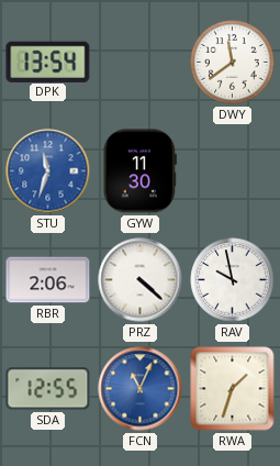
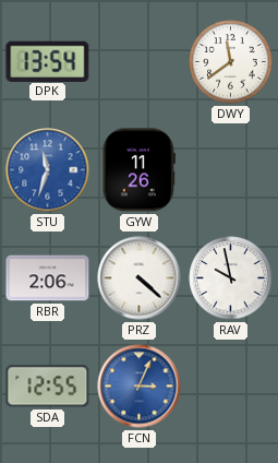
GYW: 11:30 -> 11:26
FCN: 11:04 -> 3:04
RWA: 1:33 -> none
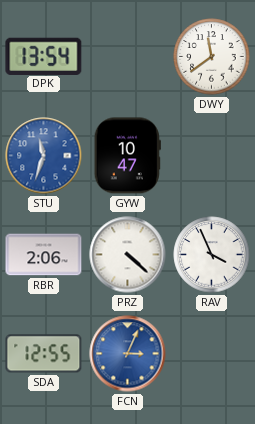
GYW: 11:26 -> 10:47
RAV: 9:58 -> 3:56
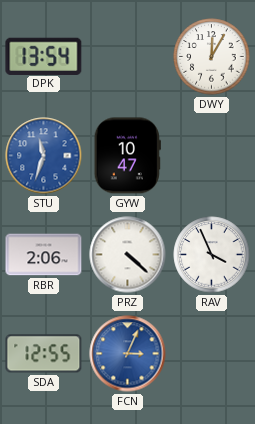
DWY: 11:39 -> 12:05
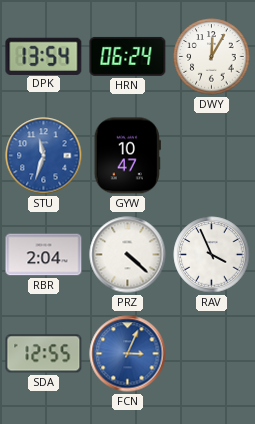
HRN: none -> 06:24
RBR: 2:06 -> 2:04
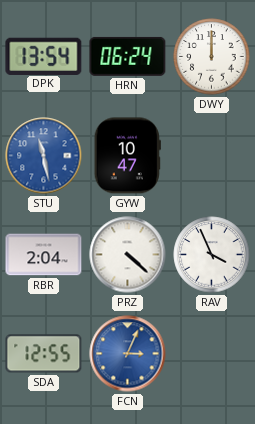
DWY: 12:05 -> 12:00
STU: 11:33 -> 11:28
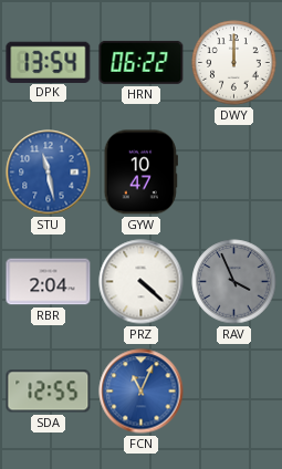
HRN: 06:24 -> 06:22
RAV dial: white -> grey
FCN: 3:04 -> 11:04
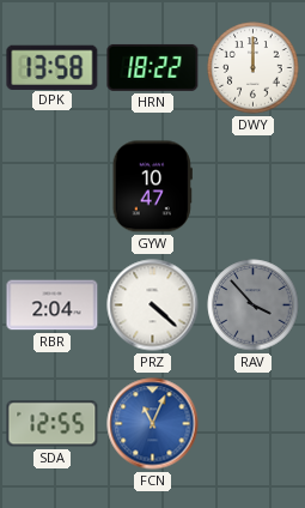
DPK: 13:54 -> 13:58
HRN: 06:22 -> 18:22
STU: 11:28 -> none
RAV: 3:56 -> 3:53
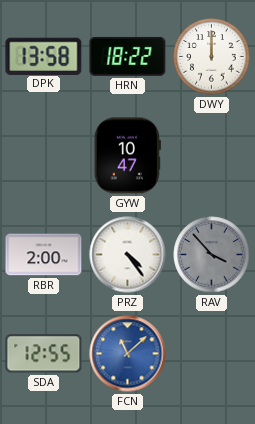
RBR: 2:04 -> 2:00
PRZ: 4:22 -> 4:24
FCN: 11:04 -> 11:08
